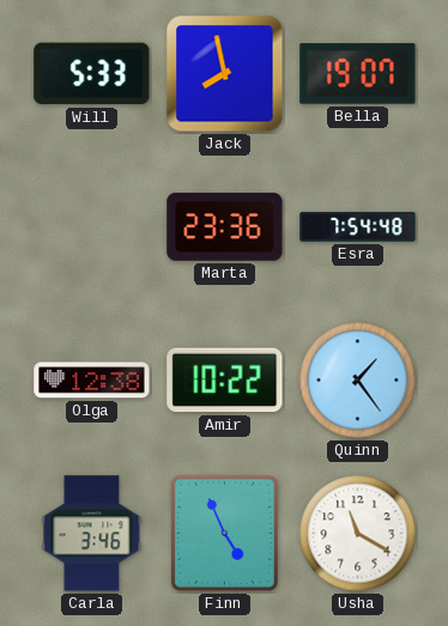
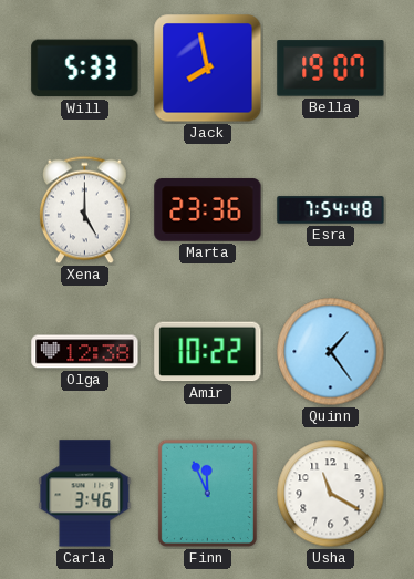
Xena: none -> 5:00
Finn: 4:56 -> 11:56
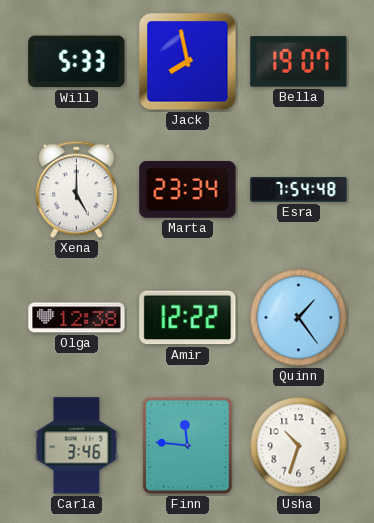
Marta: 23:36 -> 23:34
Amir: 10:22 -> 12:22
Finn: 11:56 -> 11:46
Usha: 11:20 -> 10:33
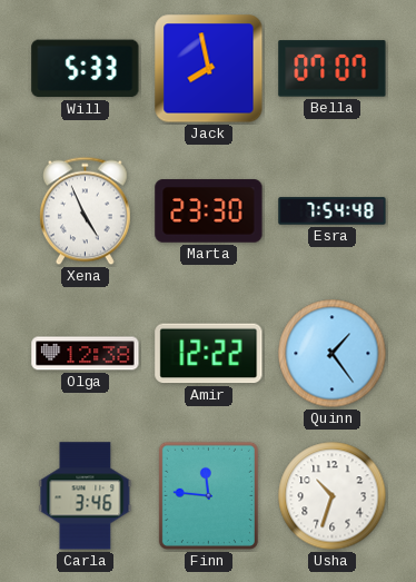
Bella: 19:07 -> 07:07
Xena: 5:00 -> 4:56
Marta: 23:34 -> 23:30
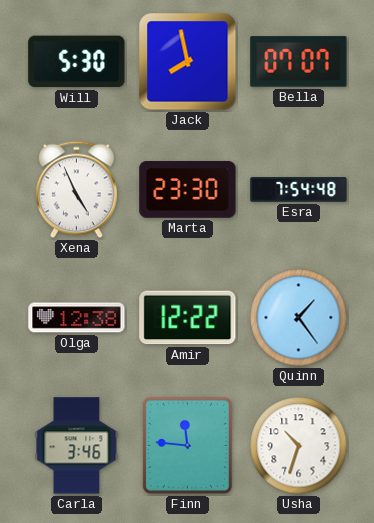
Will: 5:33 -> 5:30
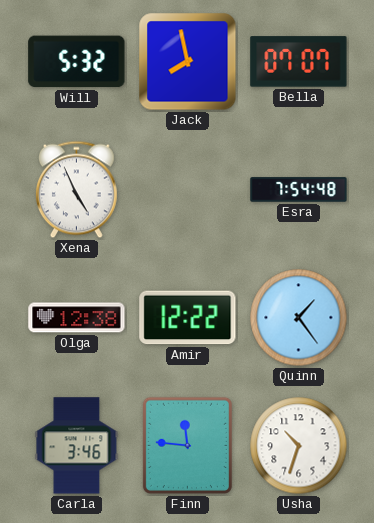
Will: 5:30 -> 5:32
Marta: 23:30 -> none
